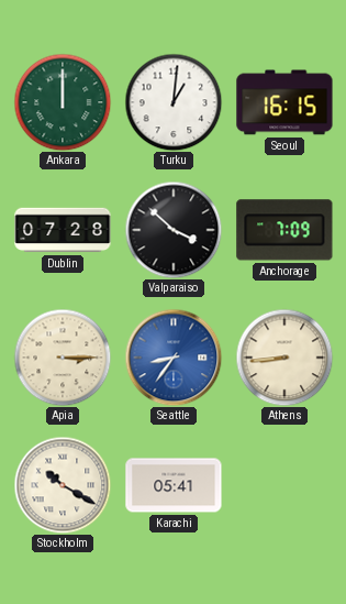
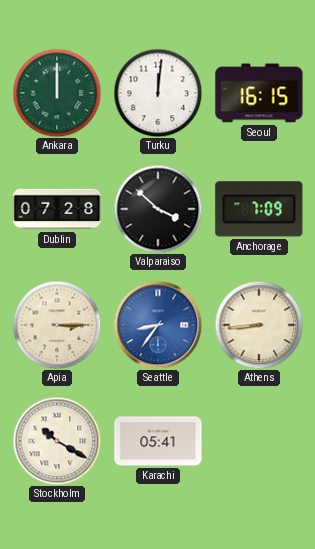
Turku: 1:01 -> 12:01
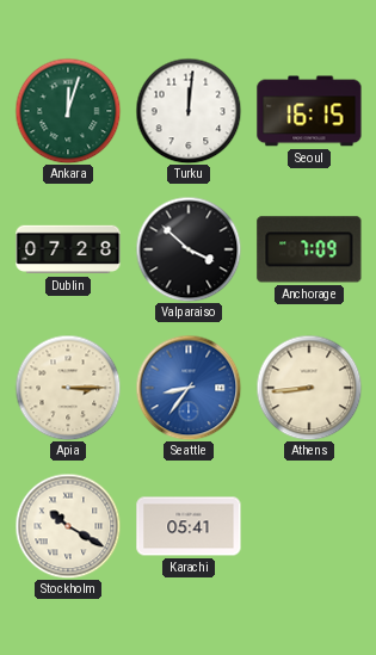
Ankara: 12:00 -> 12:03
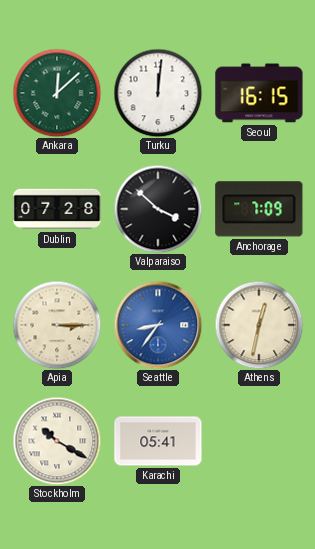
Ankara: 12:03 -> 12:08
Athens: 8:44 -> 12:32
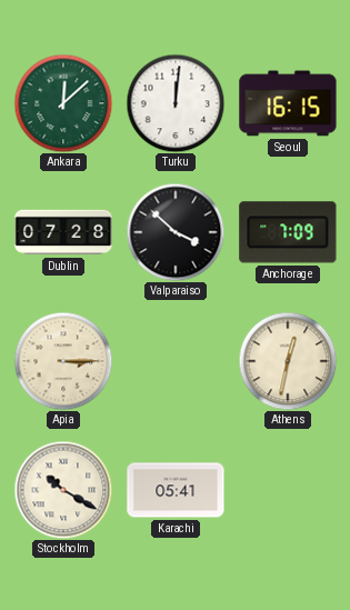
Seattle: 8:36 -> none
